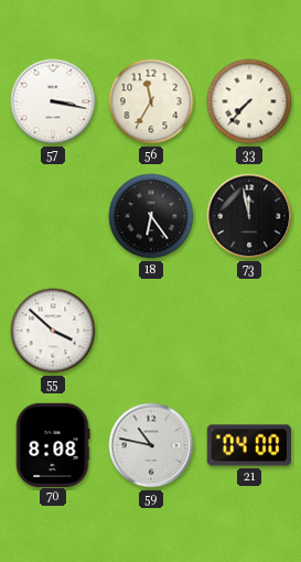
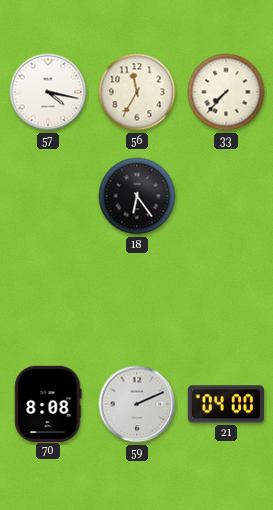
57: 3:17 -> 4:17
73: 11:58 -> none
55: 3:52 -> none
59: 10:47 -> 2:11
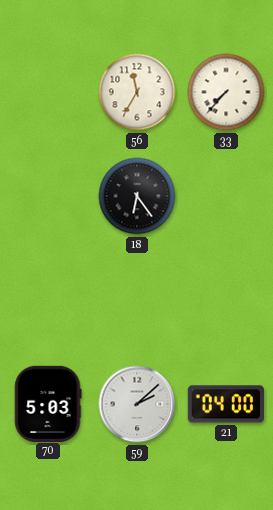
57: 4:17 -> none
70: 8:08 -> 5:03
59: 2:11 -> 2:08
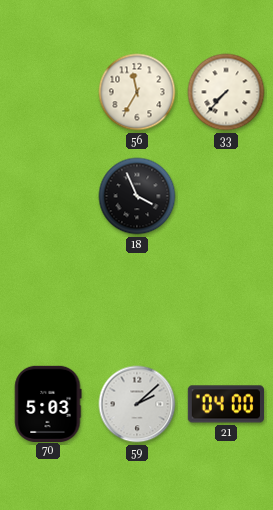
18: 6:24 -> 3:56
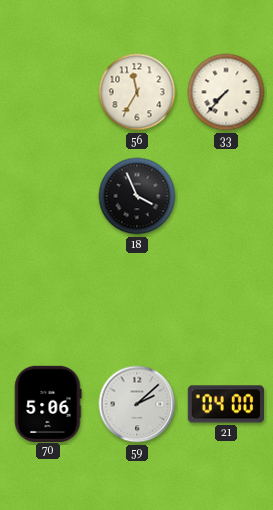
70: 5:03 -> 5:06
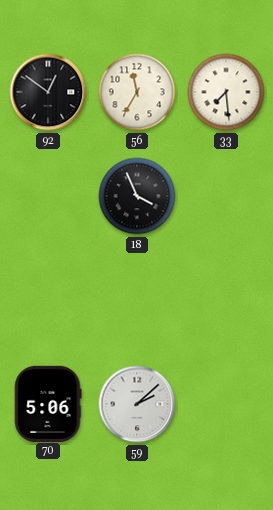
92: none -> 12:51
33: 7:37 -> 7:29
21: 04:00 -> none
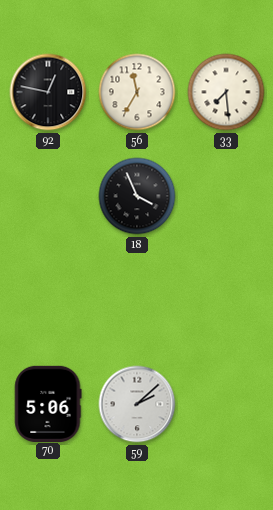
92: 12:51 -> 12:47
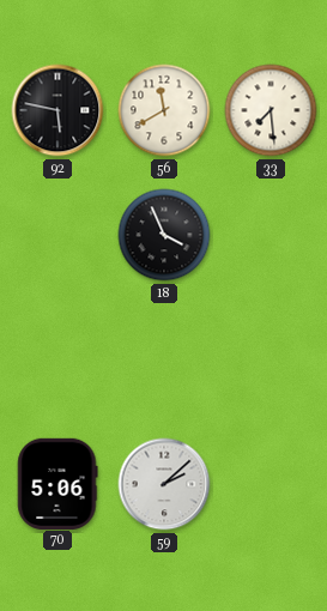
92: 12:47 -> 5:47
56: 11:35 -> 11:40
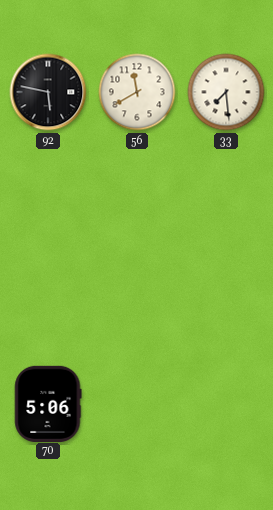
18: 3:56 -> none
59: 2:08 -> none
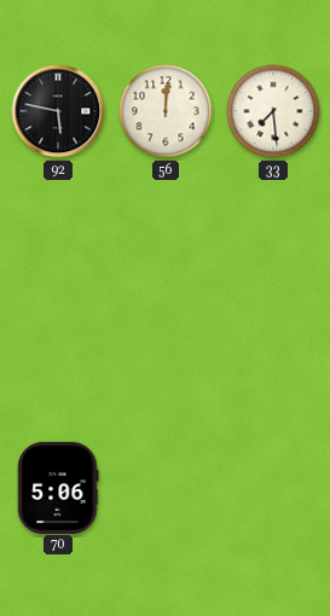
56: 11:40 -> 12:01
